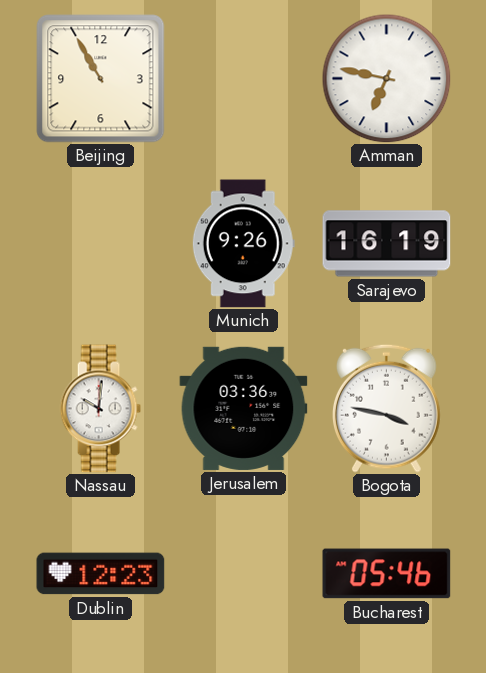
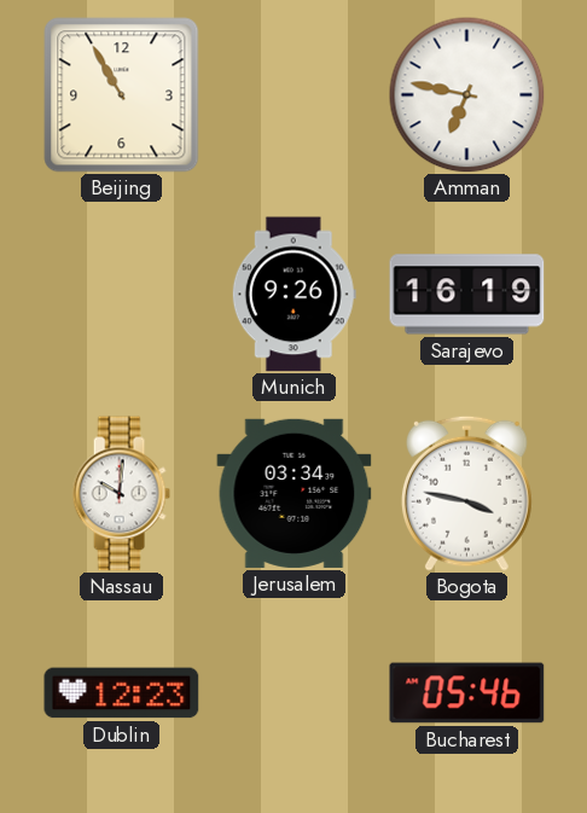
Jerusalem: 03:36 -> 03:34
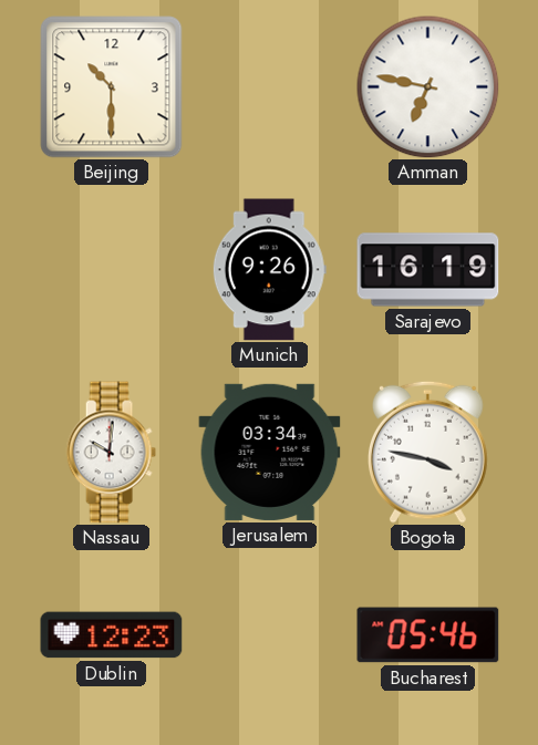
Beijing: 10:55 -> 10:30
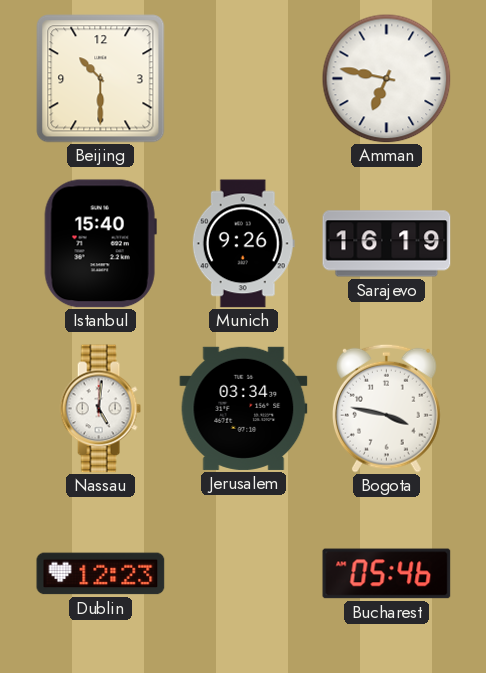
Istanbul: none -> 15:40
Nassau: 10:01 -> 5:01
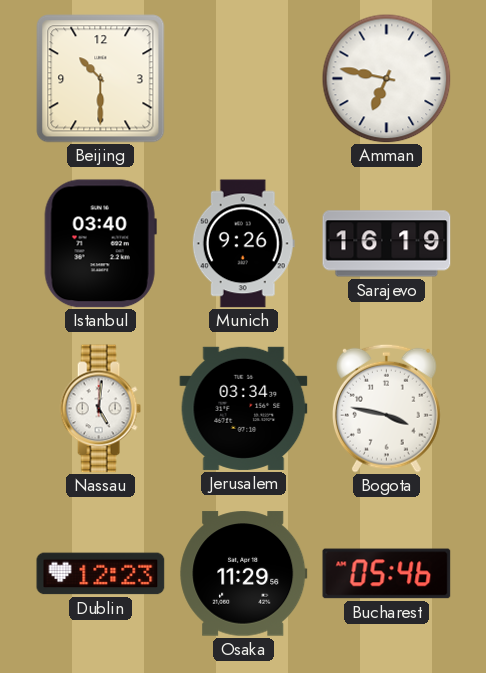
Istanbul: 15:40 -> 03:40
Osaka: none -> 11:29
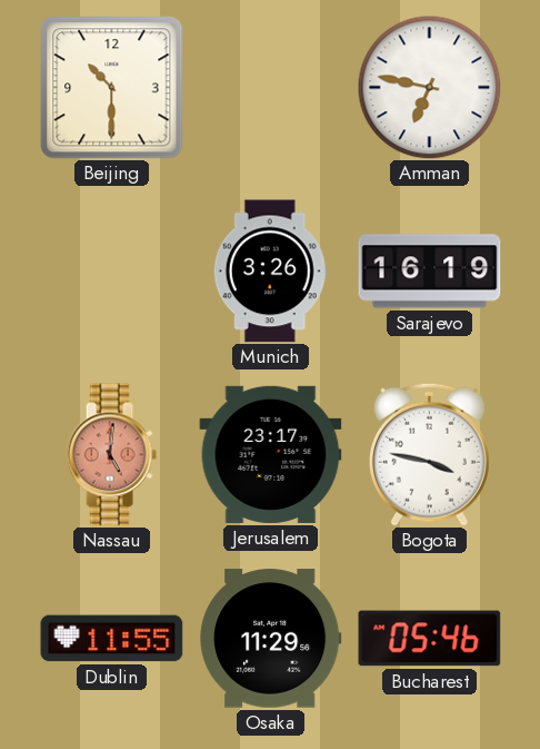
Istanbul: 03:40 -> none
Munich: 9:26 -> 3:26
Nassau dial: white -> salmon
Jerusalem: 03:34 -> 23:17
Dublin: 12:23 -> 11:55
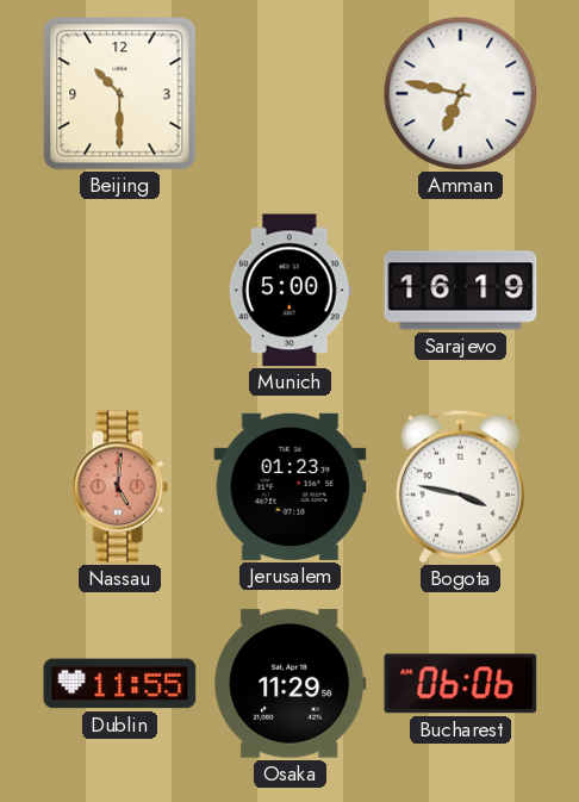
Munich: 3:26 -> 5:00
Jerusalem: 23:17 -> 01:23
Bucharest: 05:46 -> 06:06
